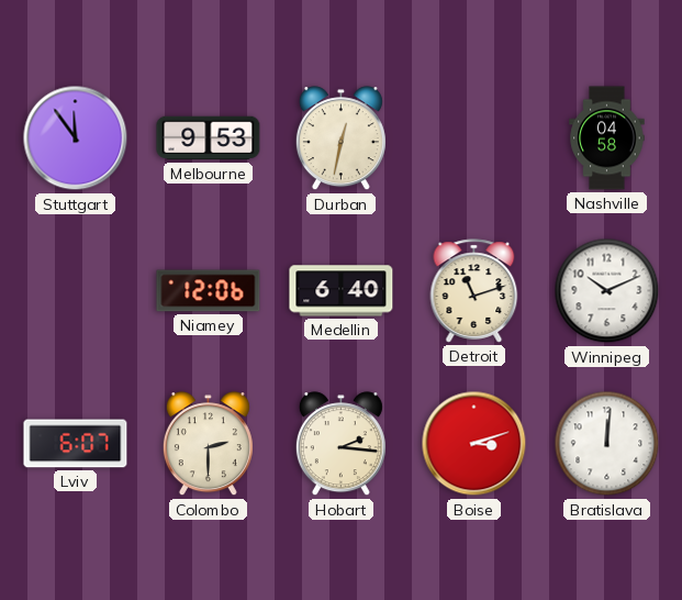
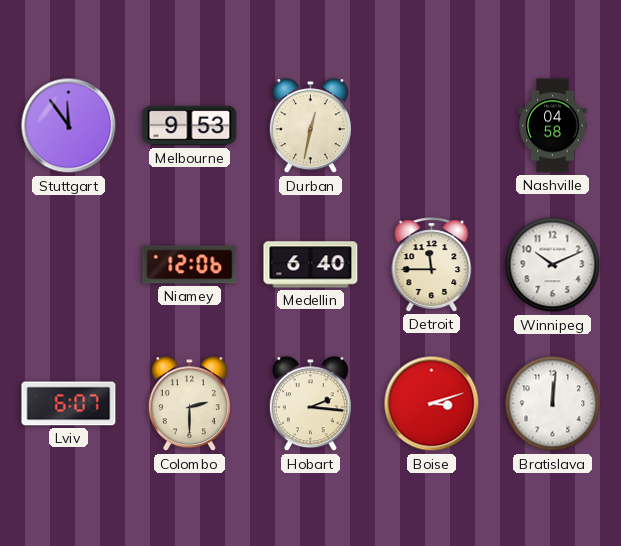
Detroit: 11:12 -> 11:45
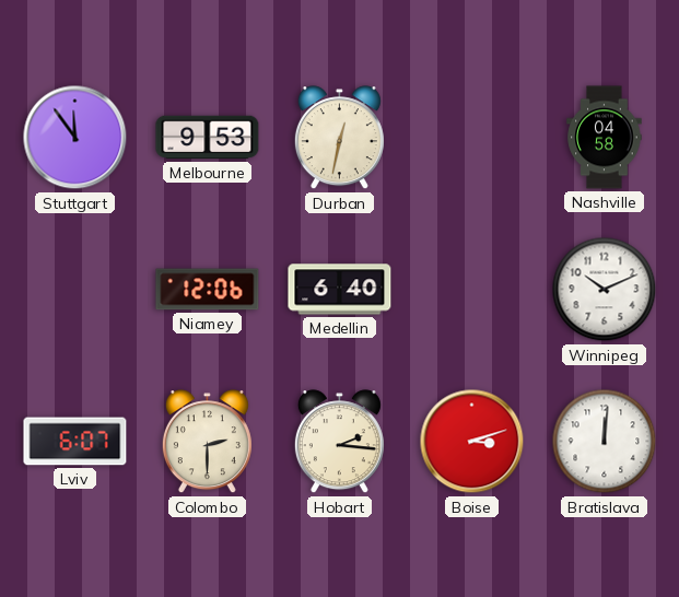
Detroit: 11:45 -> none
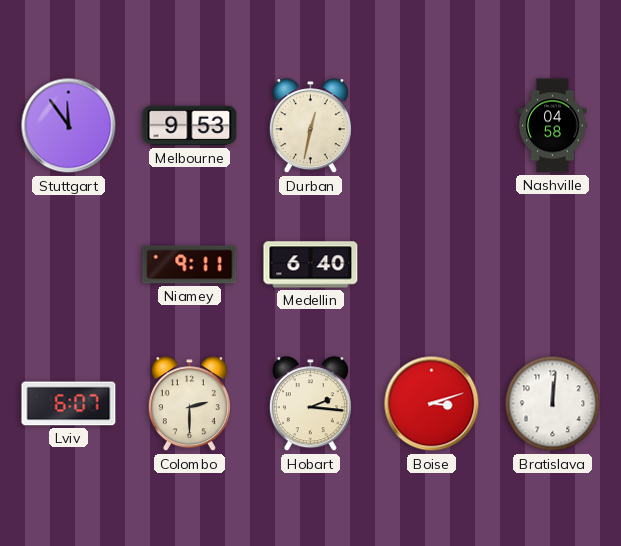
Niamey: 12:06 -> 9:11
Winnipeg: 10:11 -> none
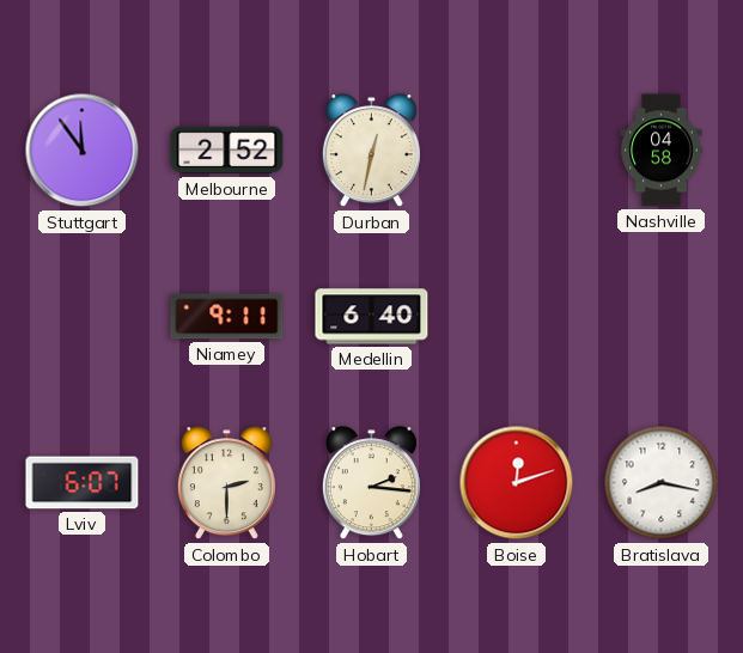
Melbourne: 9:53 -> 2:52
Boise: 3:12 -> 12:12
Bratislava: 12:01 -> 8:17
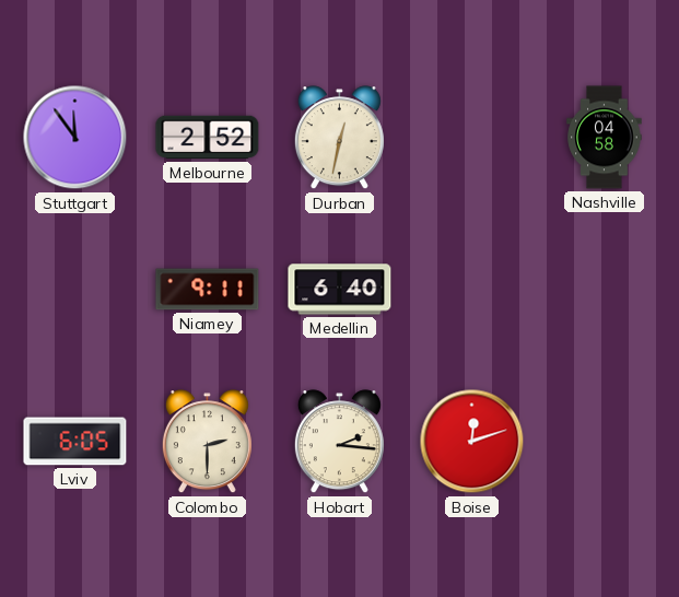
Lviv: 6:07 -> 6:05
Bratislava: 8:17 -> none
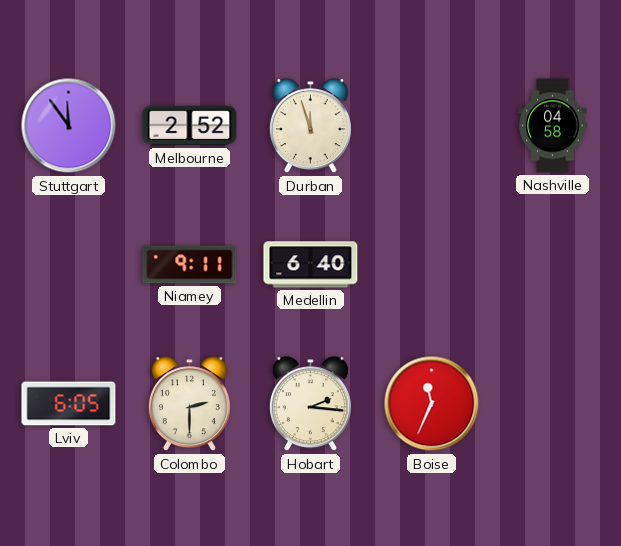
Durban: 12:32 -> 11:57
Boise: 12:12 -> 11:34
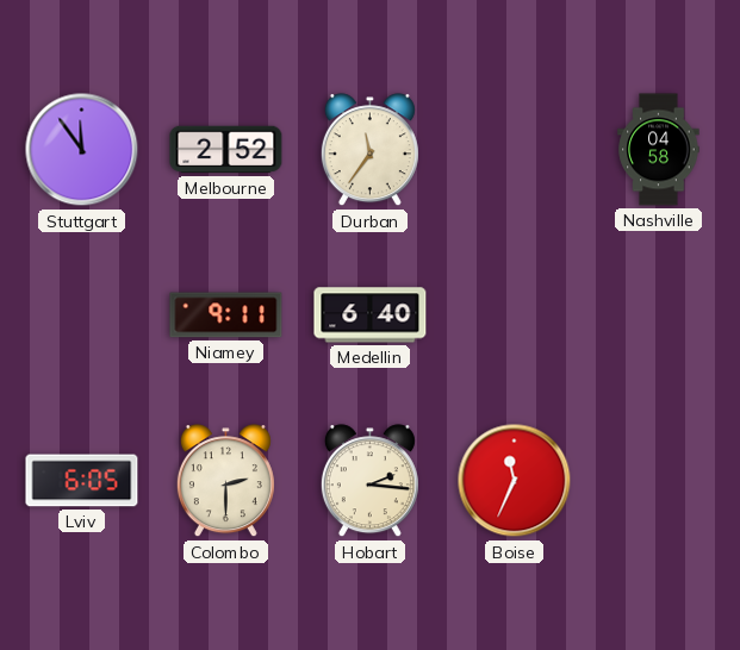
Durban: 11:57 -> 11:36
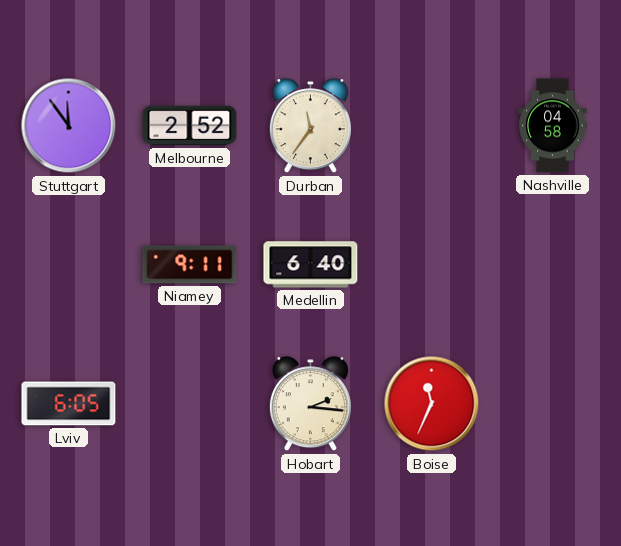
Colombo: 2:30 -> none
